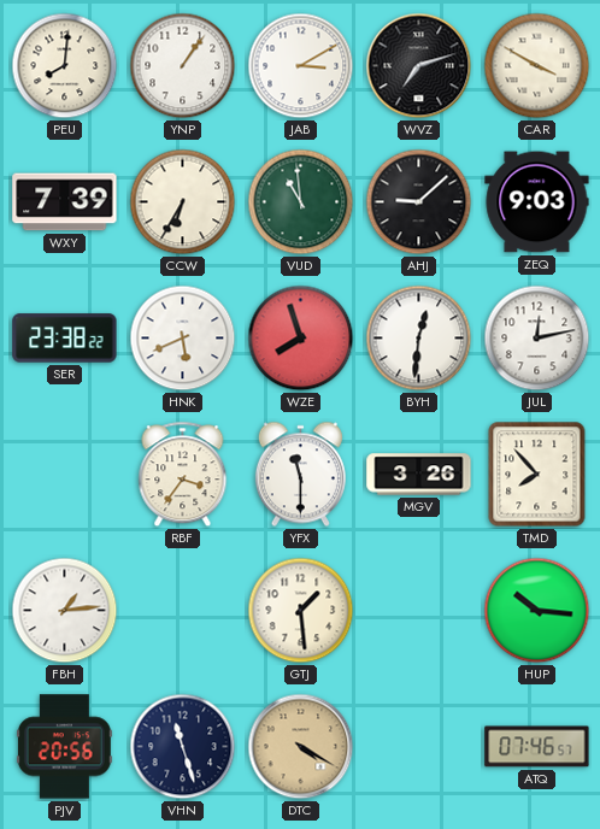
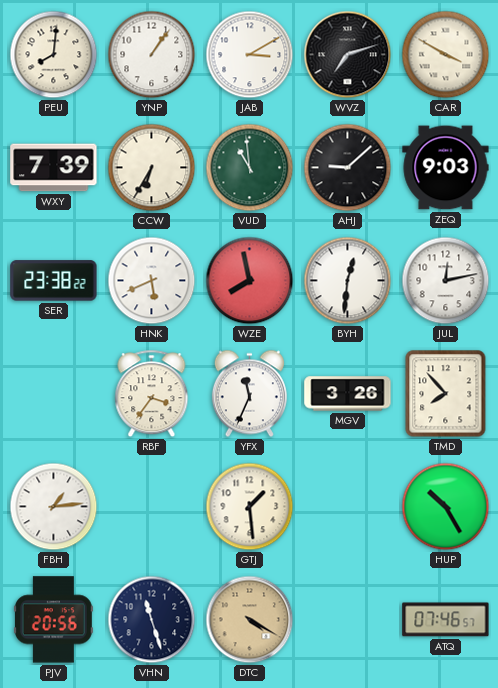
WZE: 7:57 -> 7:58
YFX: 11:30 -> 11:34
HUP: 10:16 -> 10:25
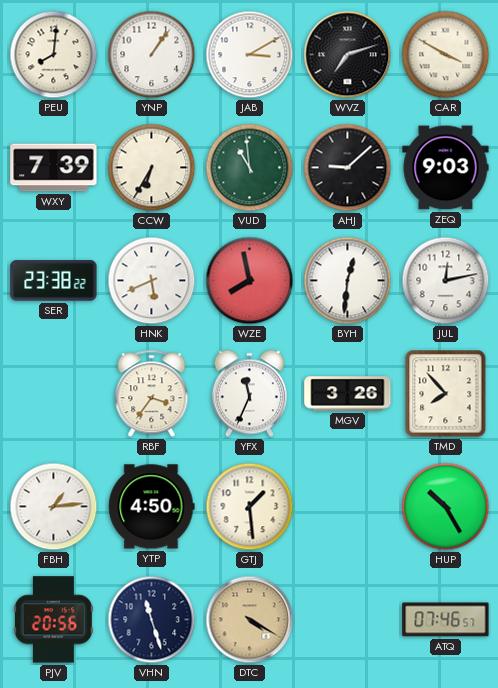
YTP: none -> 4:50
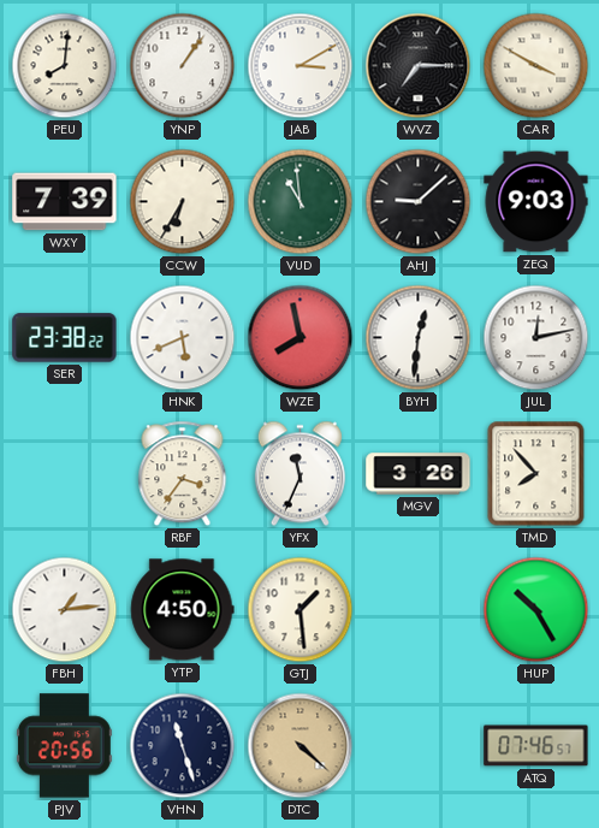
WVZ: 7:12 -> 7:15
DTC: 4:20 -> 4:22
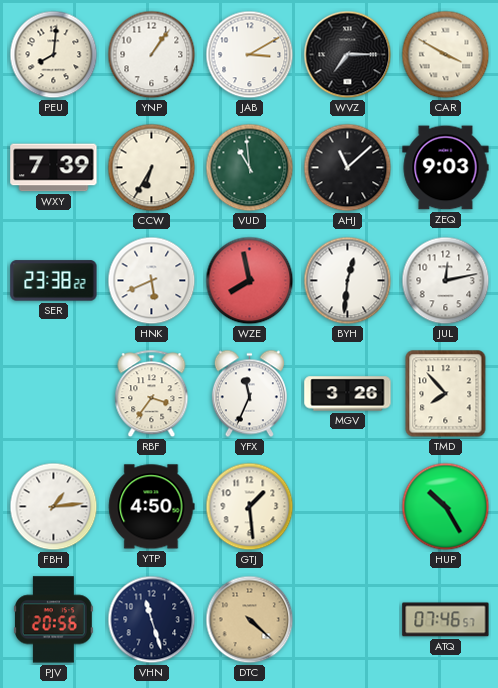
AHJ: 9:08 -> 11:08
